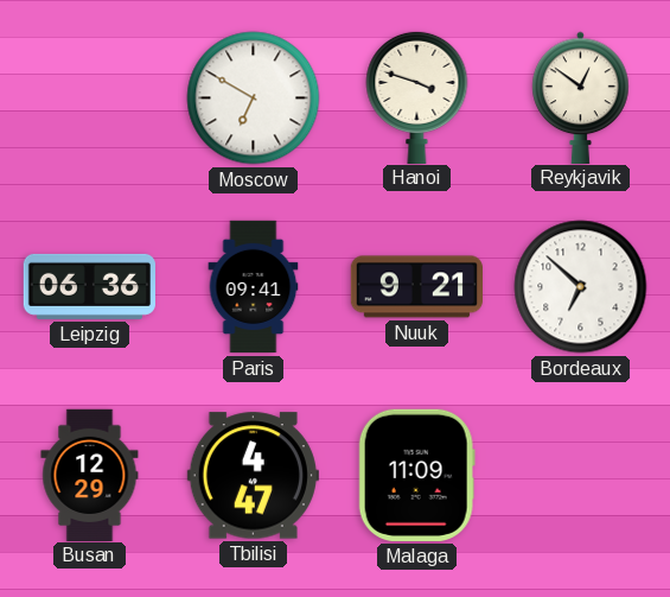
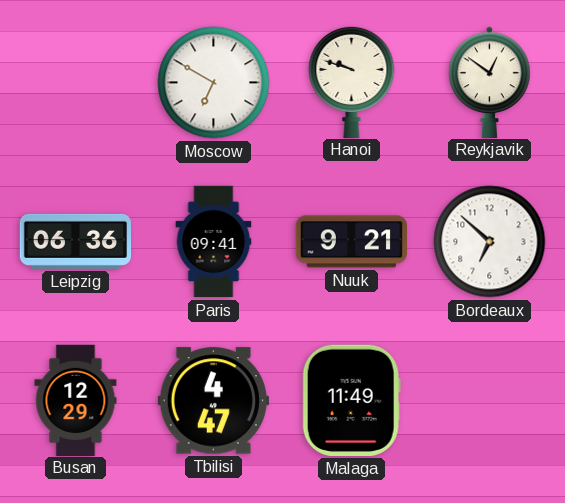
Hanoi: 3:48 -> 9:48
Malaga: 11:09 -> 11:49
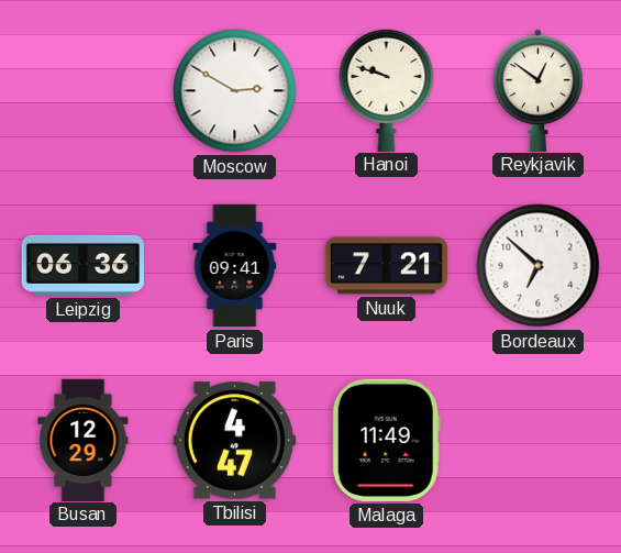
Moscow: 6:50 -> 2:50
Nuuk: 9:21 -> 7:21
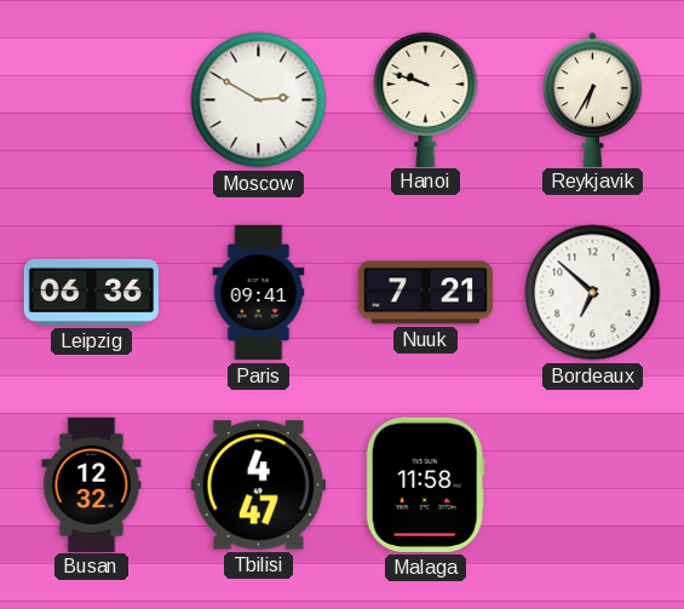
Reykjavik: 12:51 -> 6:35
Busan: 12:29 -> 12:32
Malaga: 11:49 -> 11:58
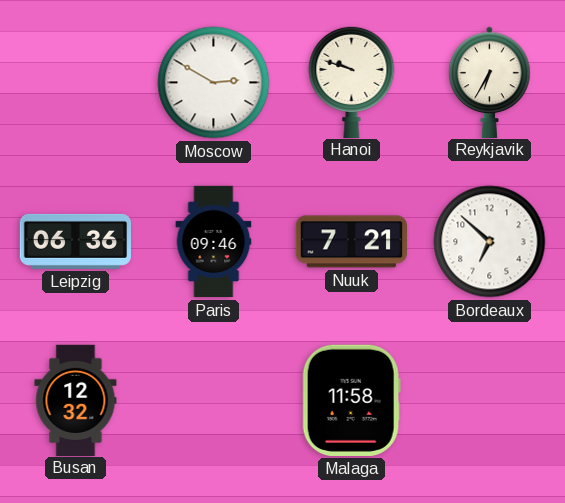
Paris: 09:41 -> 09:46
Tbilisi: 4:47 -> none
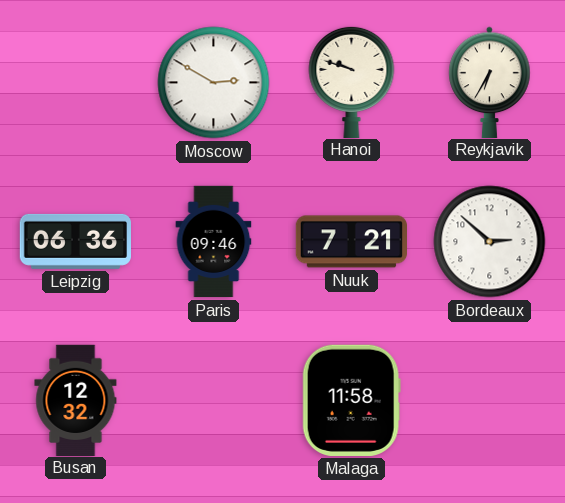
Bordeaux: 6:52 -> 2:52
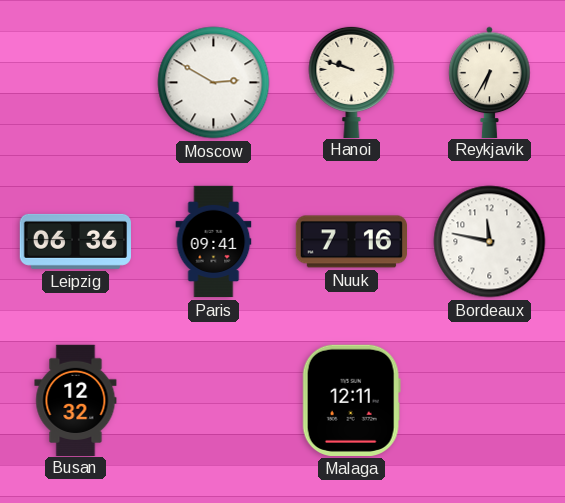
Paris: 09:46 -> 09:41
Nuuk: 7:21 -> 7:16
Bordeaux: 2:52 -> 11:47
Malaga: 11:58 -> 12:11
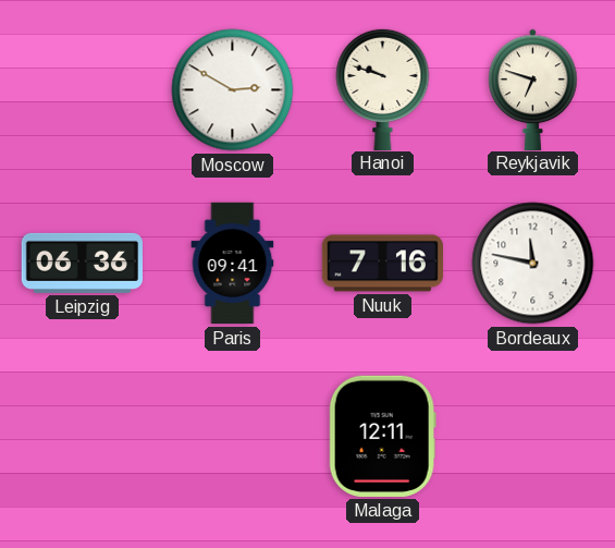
Reykjavik: 6:35 -> 6:48
Busan: 12:32 -> none
